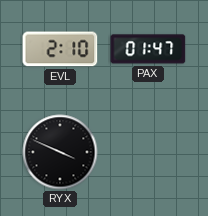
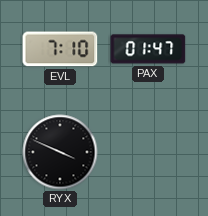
EVL: 2:10 -> 7:10
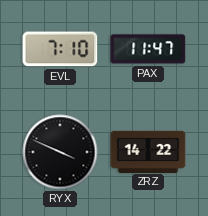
PAX: 01:47 -> 11:47
ZRZ: none -> 14:22
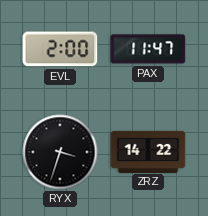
EVL: 7:10 -> 2:00
RYX: 3:49 -> 3:33
